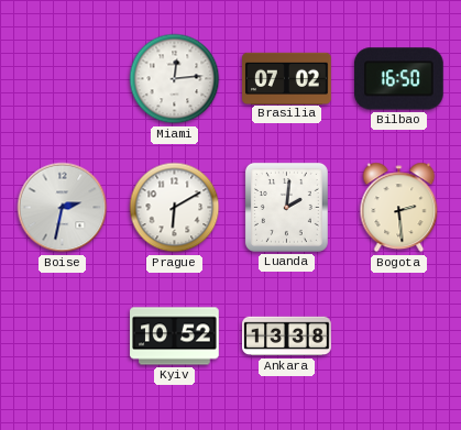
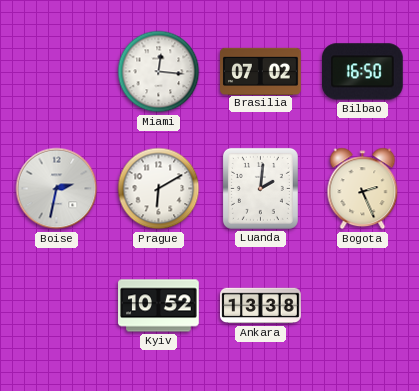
Miami: 12:14 -> 12:16
Bogota: 2:29 -> 2:26
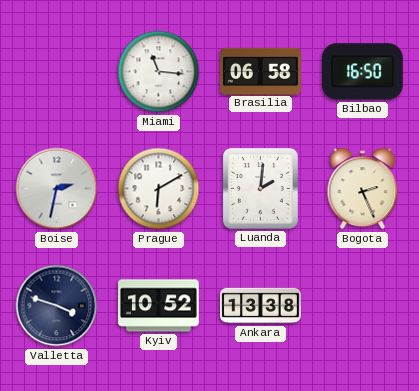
Miami: 12:16 -> 11:16
Brasilia: 07:02 -> 06:58
Valletta: none -> 3:48
